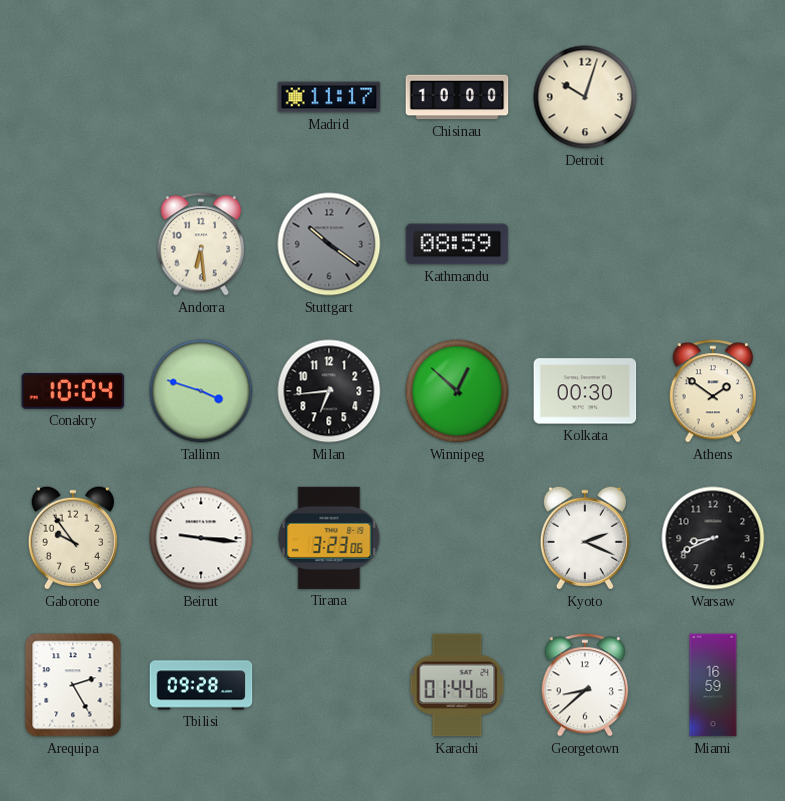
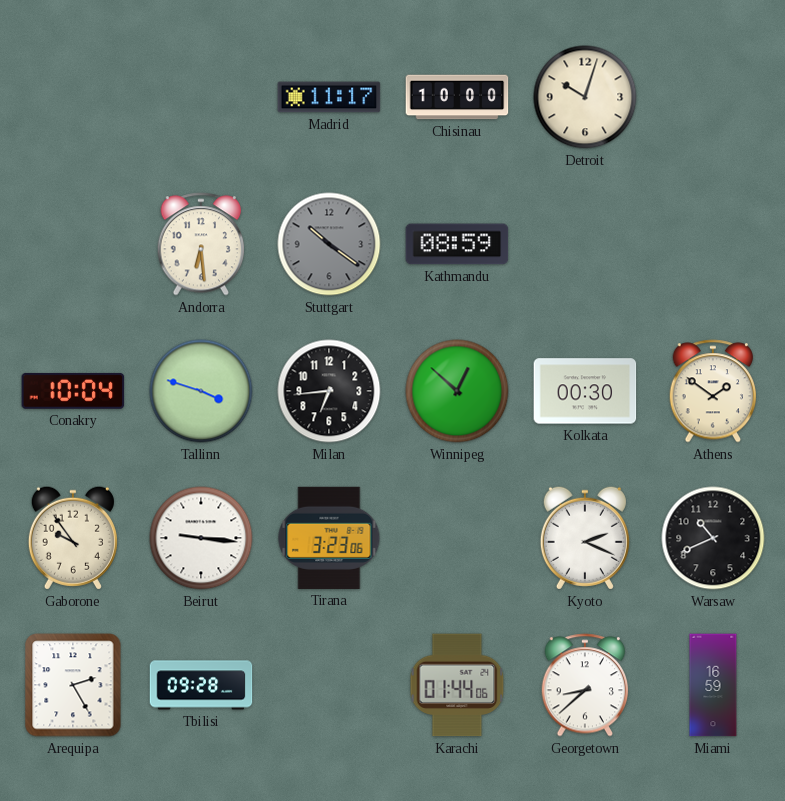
Warsaw: 8:41 -> 10:41
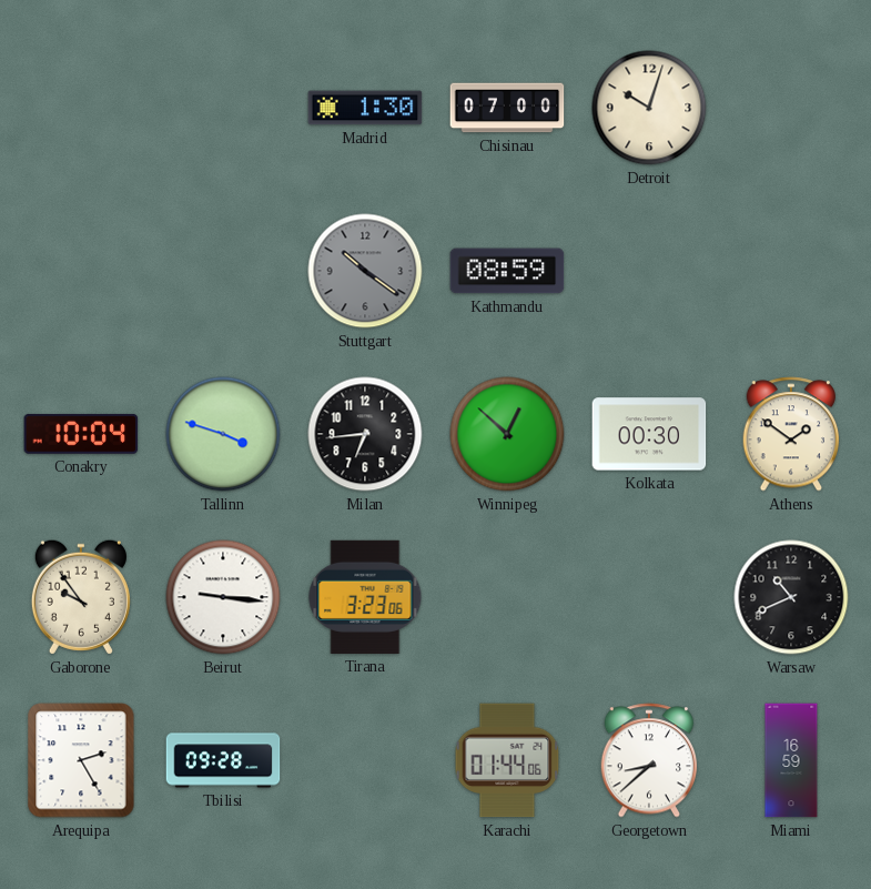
Madrid: 11:17 -> 1:30
Chisinau: 10:00 -> 07:00
Andorra: 6:29 -> none
Kyoto: 2:19 -> none
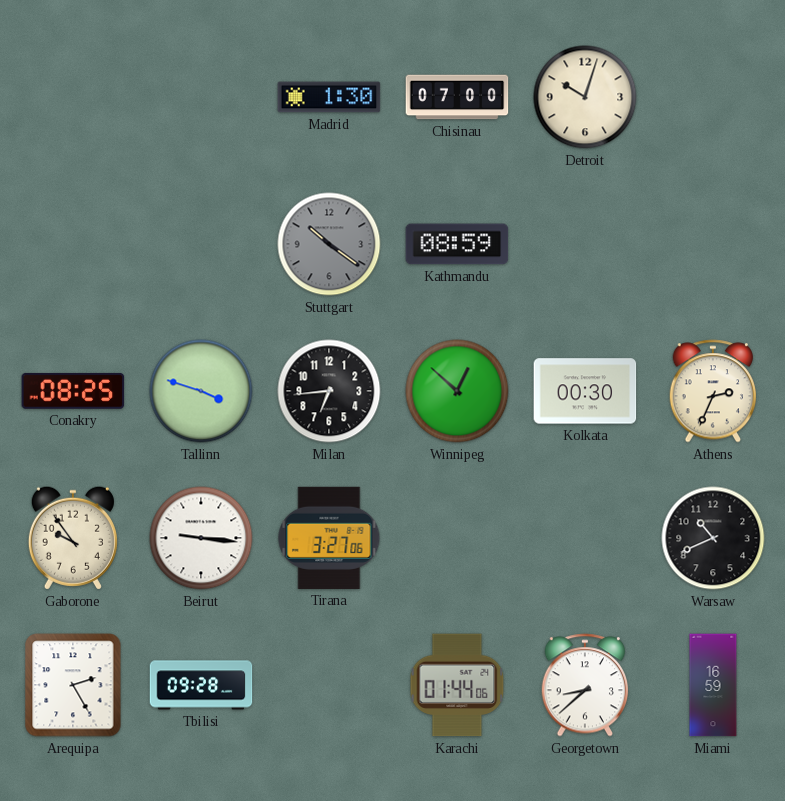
Conakry: 10:04 -> 08:25
Athens: 1:51 -> 2:34
Tirana: 3:23 -> 3:27
